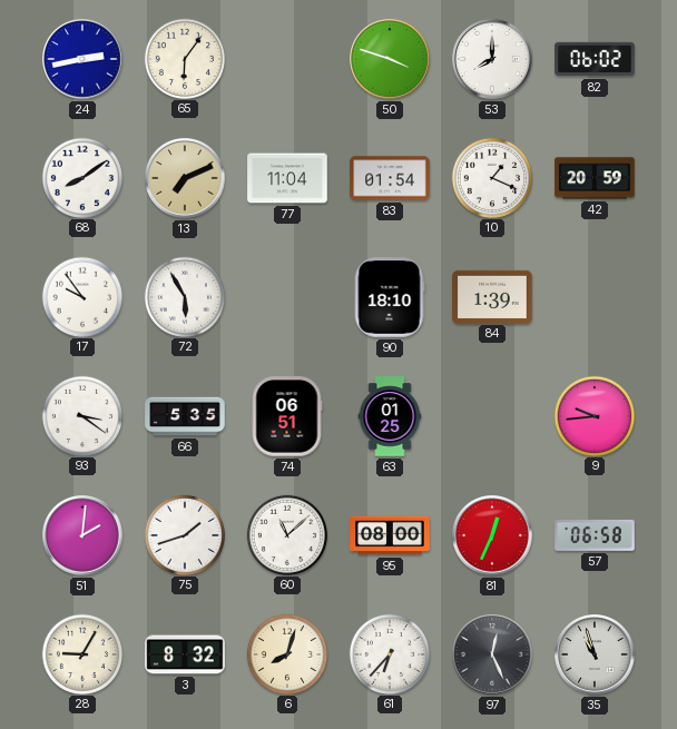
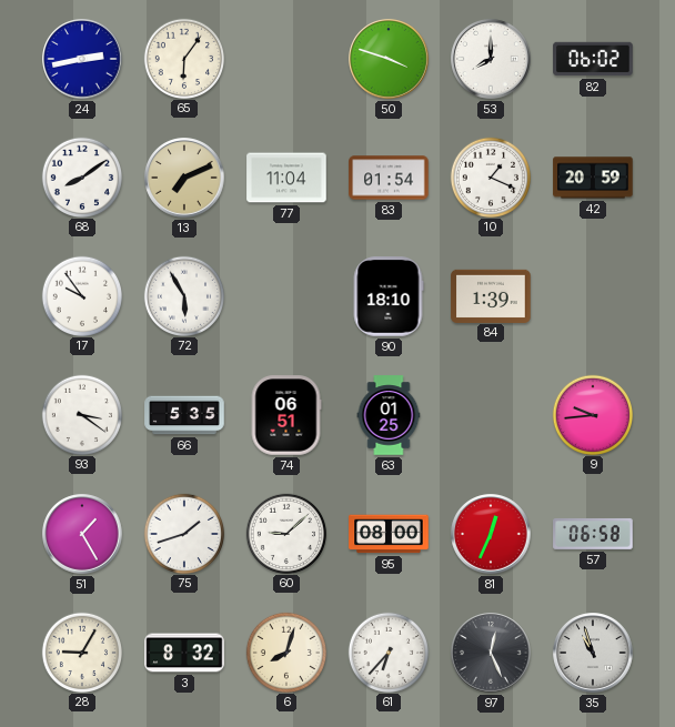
51: 2:01 -> 1:25
60: 11:08 -> 9:08
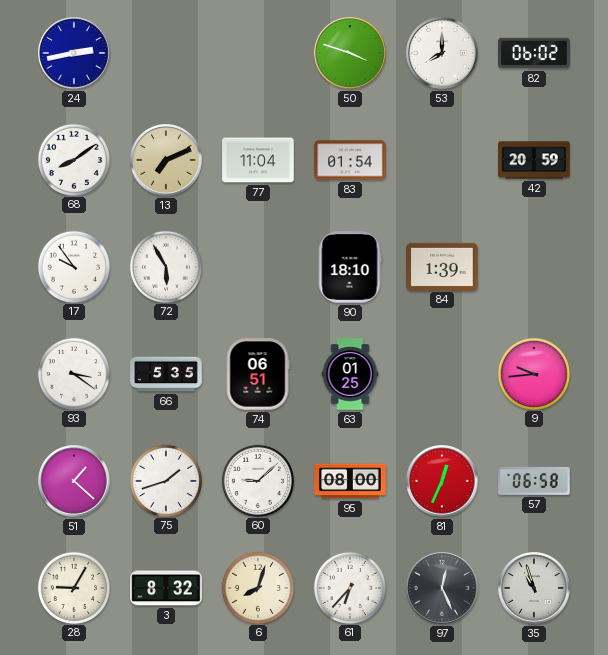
65: 6:06 -> none
10: 1:19 -> none
51: 1:25 -> 1:22
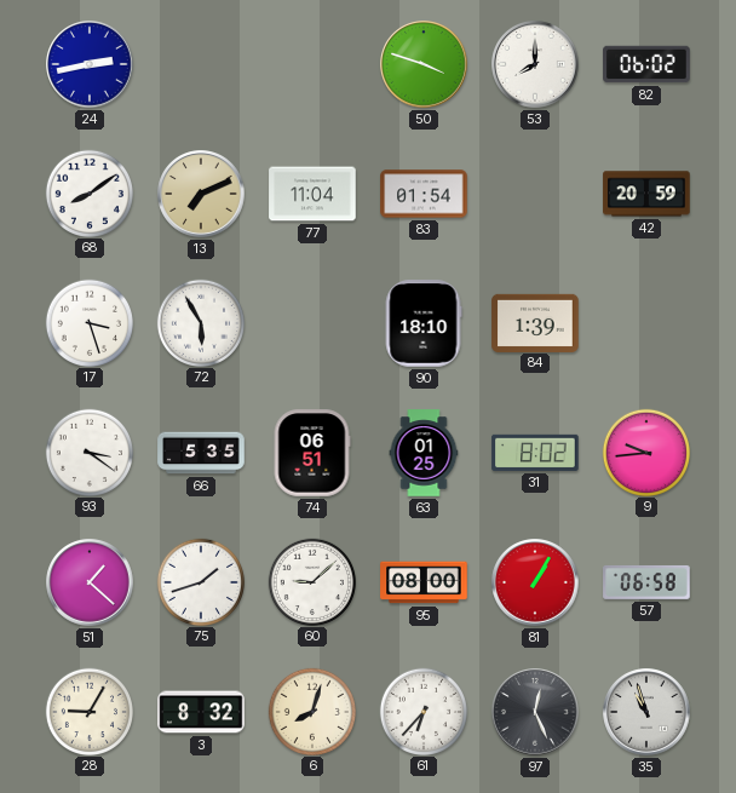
17: 9:54 -> 3:27
31: none -> 8:02
81: 12:34 -> 1:05
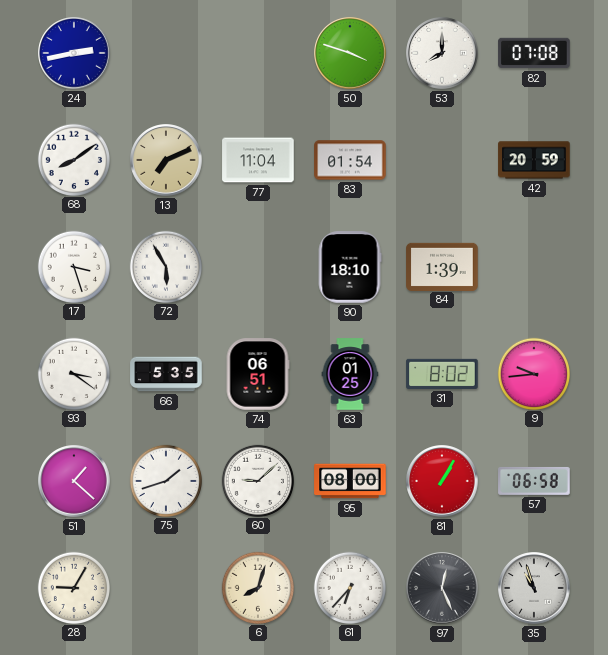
82: 06:02 -> 07:08
3: 8:32 -> none
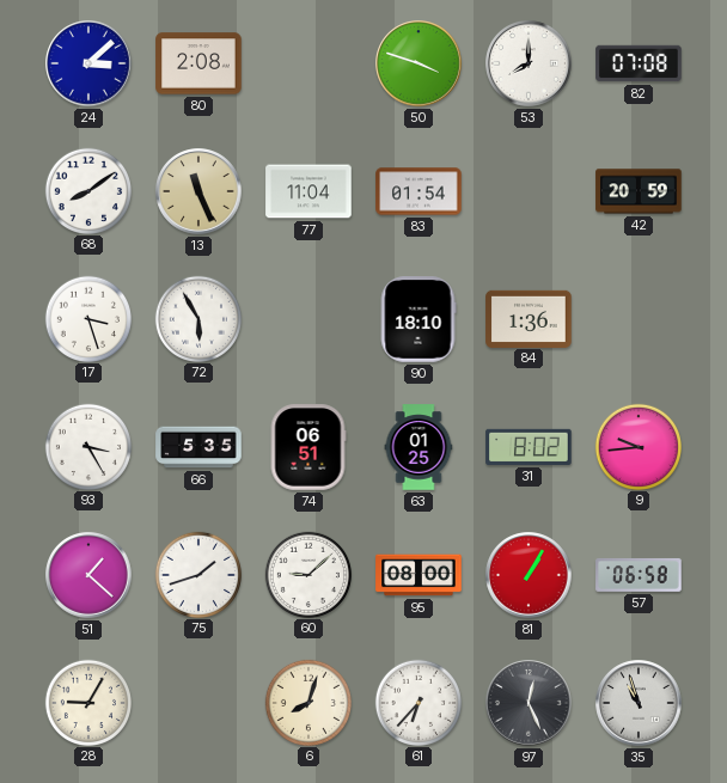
24: 2:43 -> 3:08
80: none -> 2:08
13: 7:11 -> 11:26
84: 1:39 -> 1:36
93: 3:21 -> 3:25
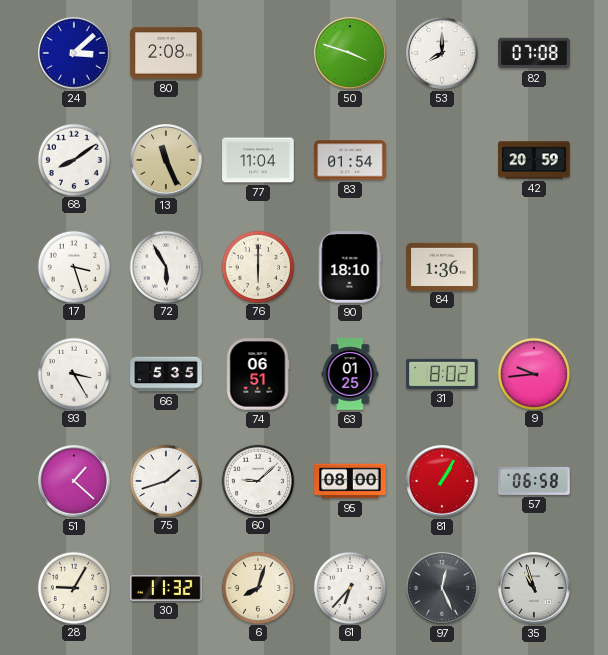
76: none -> 6:00
30: none -> 11:32
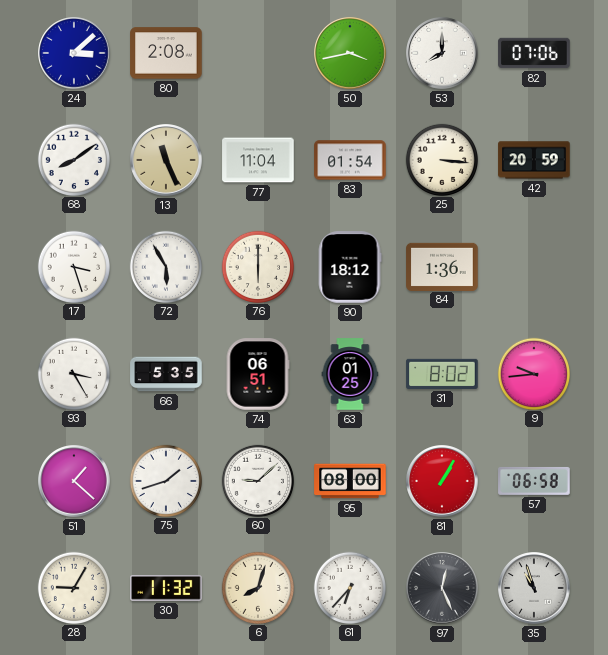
50: 3:48 -> 3:43
82: 07:08 -> 07:06
25: none -> 3:16
90: 18:10 -> 18:12
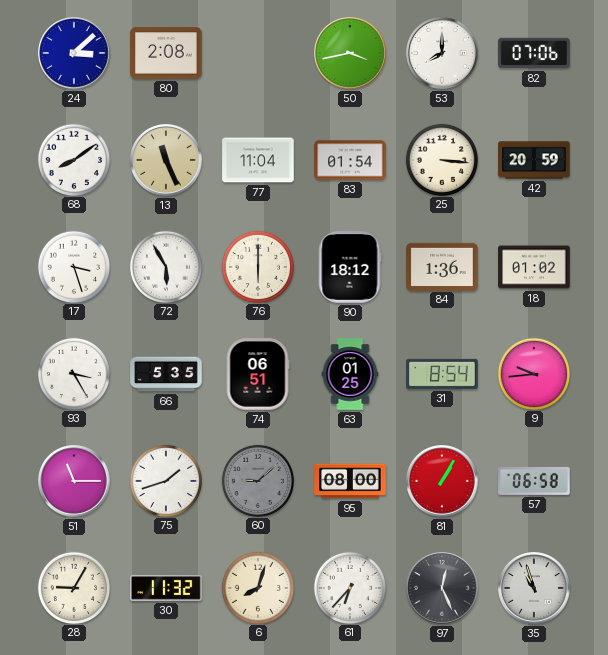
18: none -> 01:02
31: 8:02 -> 8:54
51: 1:22 -> 11:15
60 dial: white -> grey
